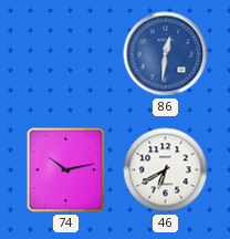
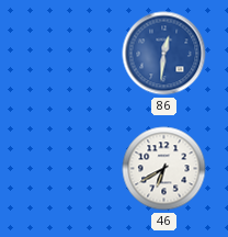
74: 10:13 -> none
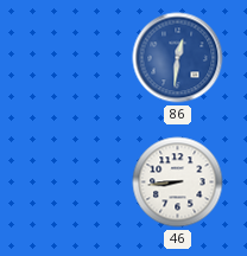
46: 6:40 -> 8:44
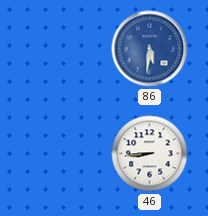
86: 12:31 -> 5:31
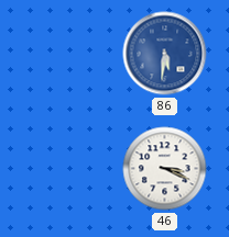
46: 8:44 -> 3:19
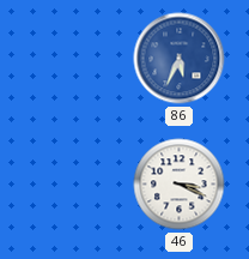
86: 5:31 -> 5:34
